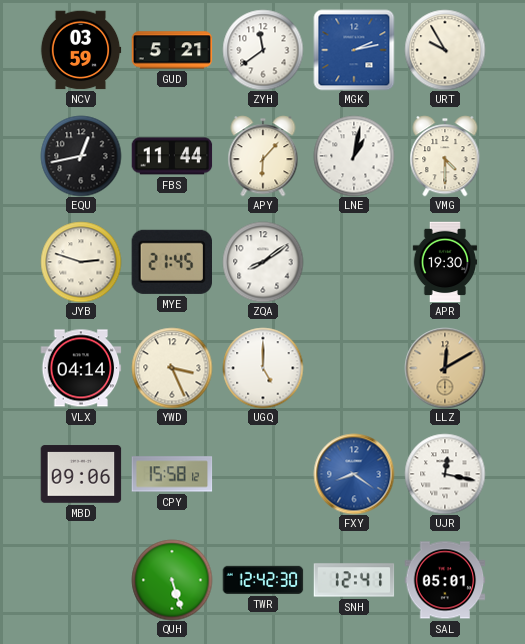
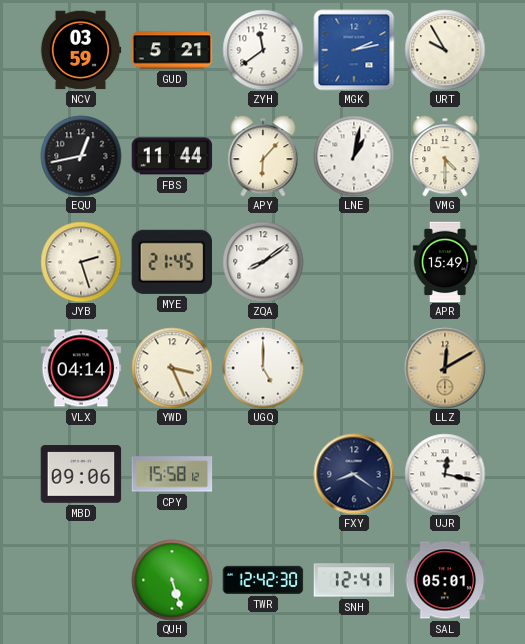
JYB: 2:48 -> 2:27
APR: 19:30 -> 15:49
FXY dial: blue -> navy
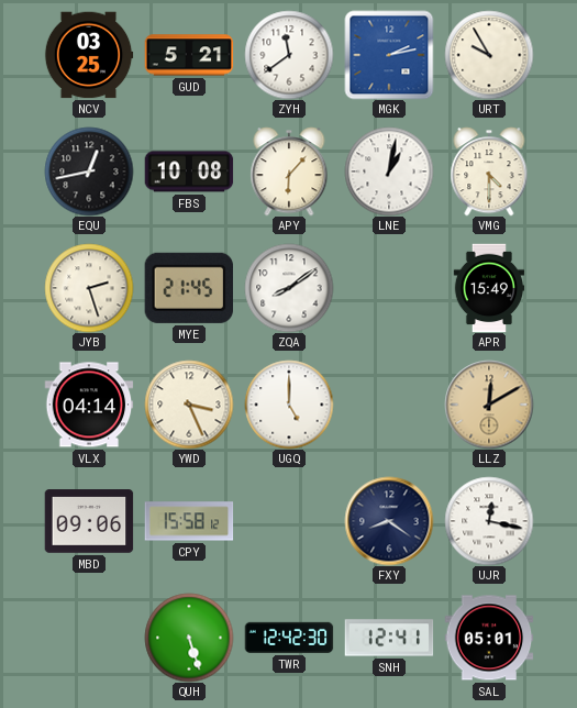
NCV: 03:59 -> 03:25
FBS: 11:44 -> 10:08
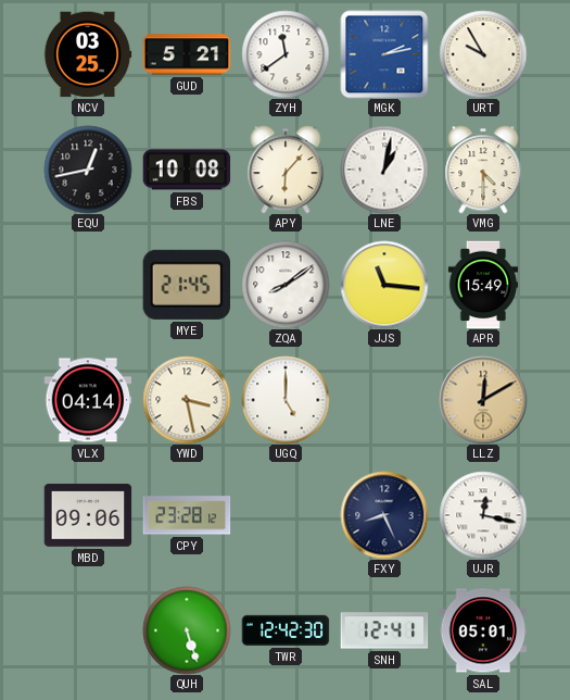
JYB: 2:27 -> none
JJS: none -> 11:16
YWD: 3:26 -> 3:28
CPY: 15:58 -> 23:28
FXY: 8:21 -> 8:26
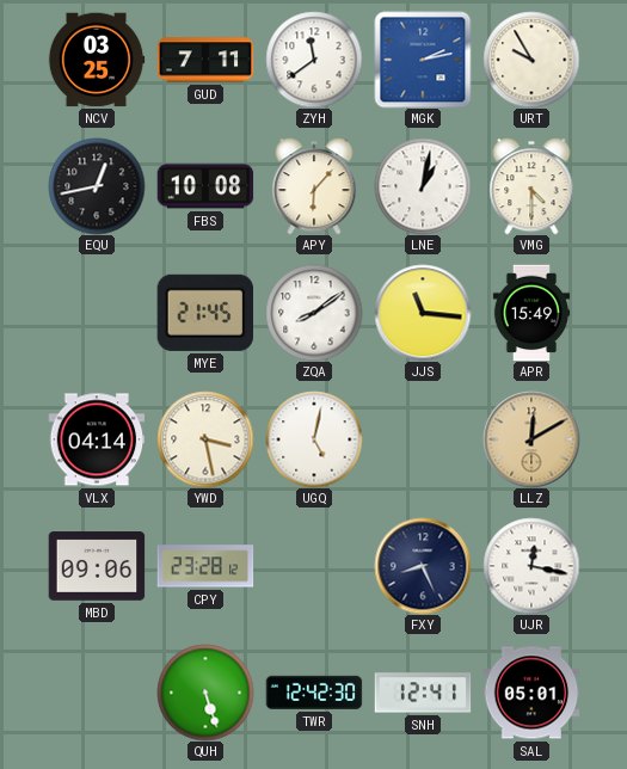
GUD: 5:21 -> 7:11
UGQ: 5:00 -> 5:02
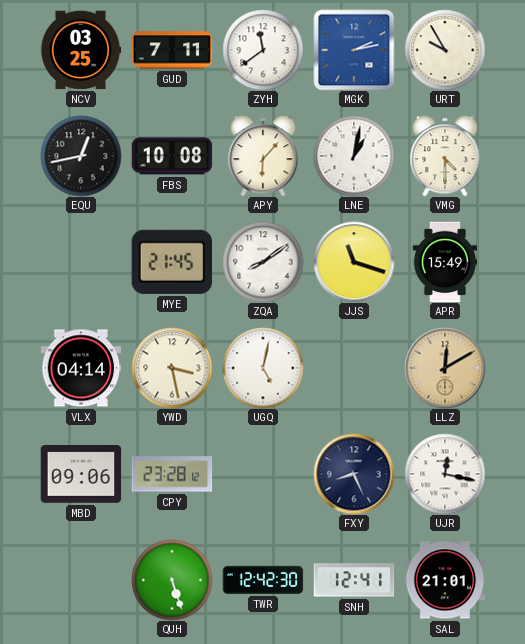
JJS: 11:16 -> 11:18
SAL: 05:01 -> 21:01
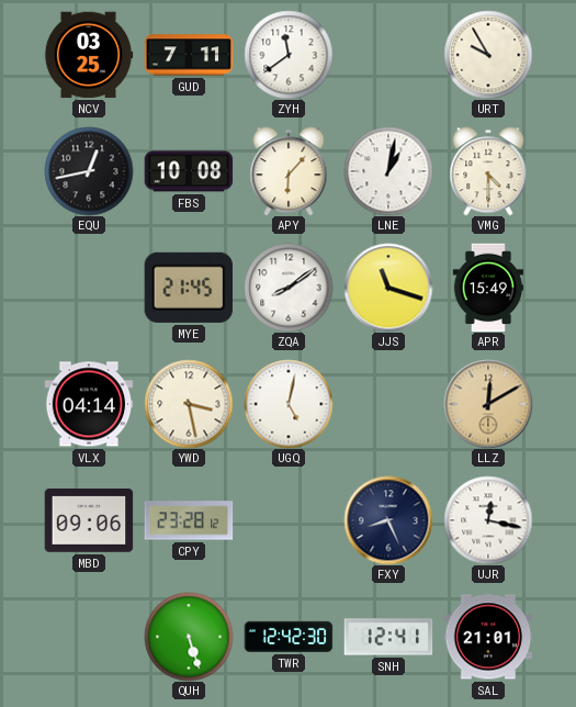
MGK: 2:13 -> none
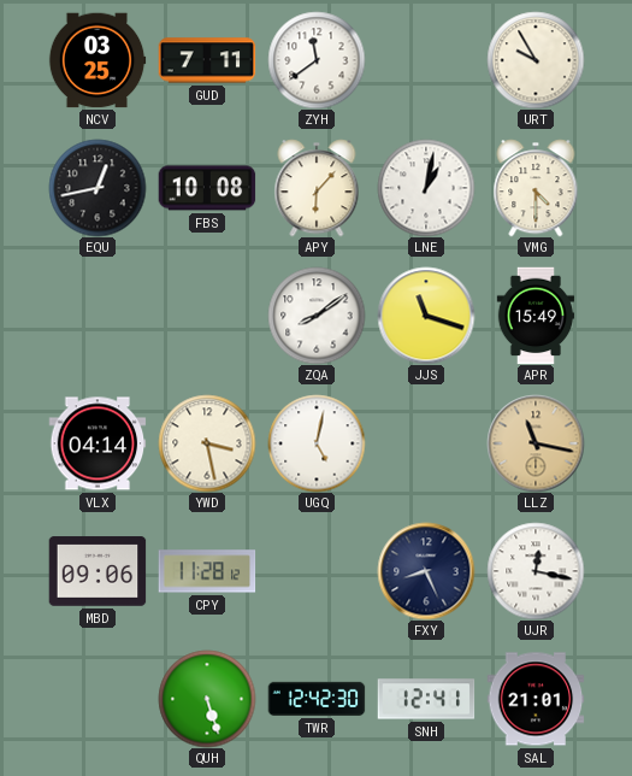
MYE: 21:45 -> none
LLZ: 12:10 -> 11:17
CPY: 23:28 -> 11:28
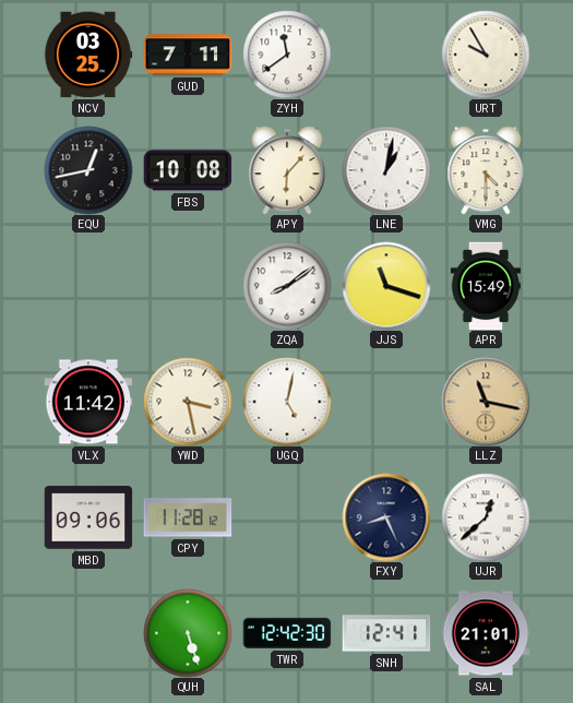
VLX: 04:14 -> 11:42
UJR: 12:17 -> 12:38
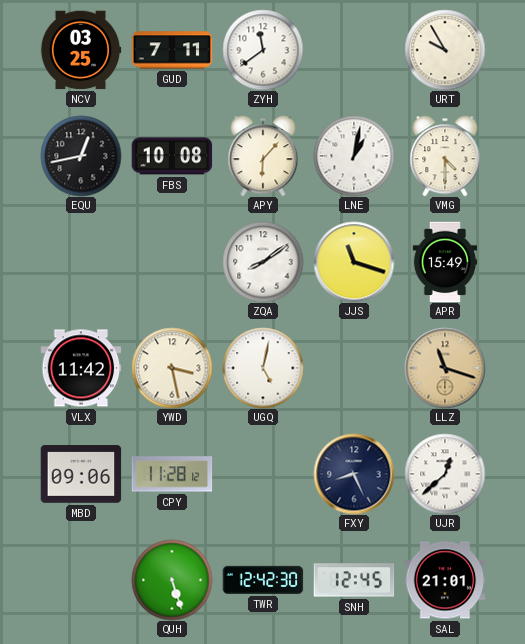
LLZ: 11:17 -> 11:18
SNH: 12:41 -> 12:45
